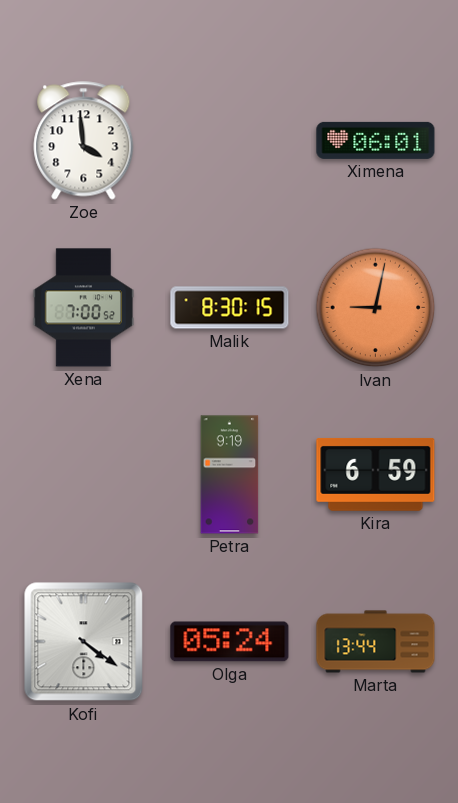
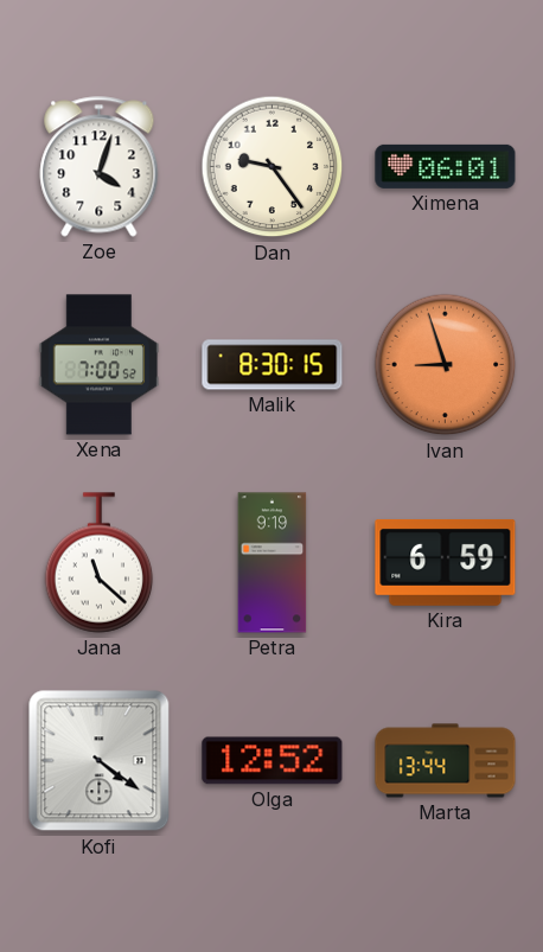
Zoe: 3:59 -> 4:03
Dan: none -> 9:24
Ivan: 9:02 -> 8:57
Jana: none -> 11:22
Olga: 05:24 -> 12:52
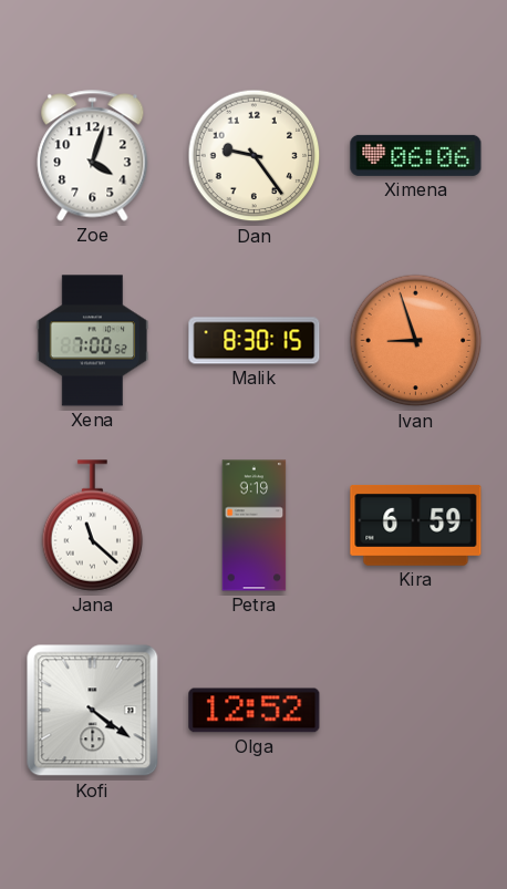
Ximena: 06:01 -> 06:06
Marta: 13:44 -> none
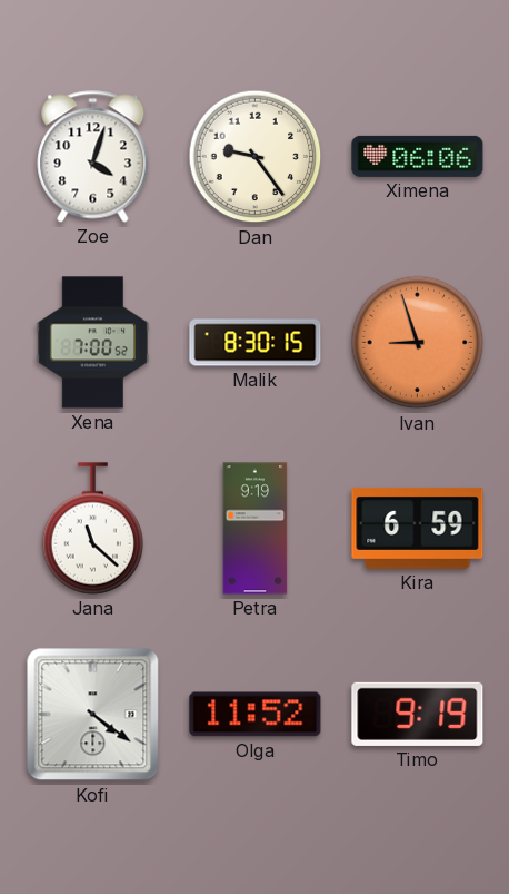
Olga: 12:52 -> 11:52
Timo: none -> 9:19
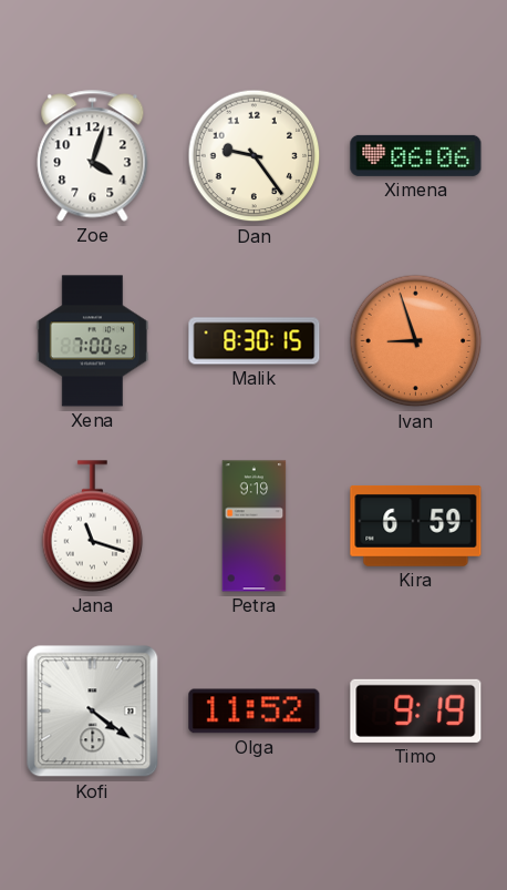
Jana: 11:22 -> 11:18
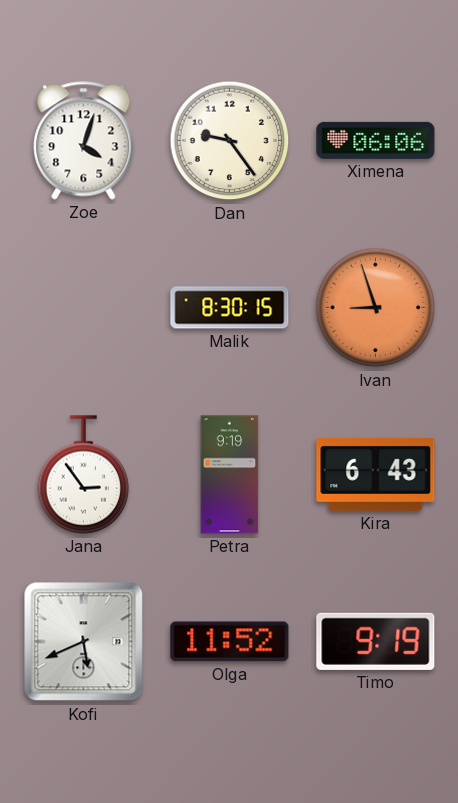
Xena: 7:00 -> none
Jana: 11:18 -> 2:54
Kira: 6:59 -> 6:43
Kofi: 4:21 -> 5:41
